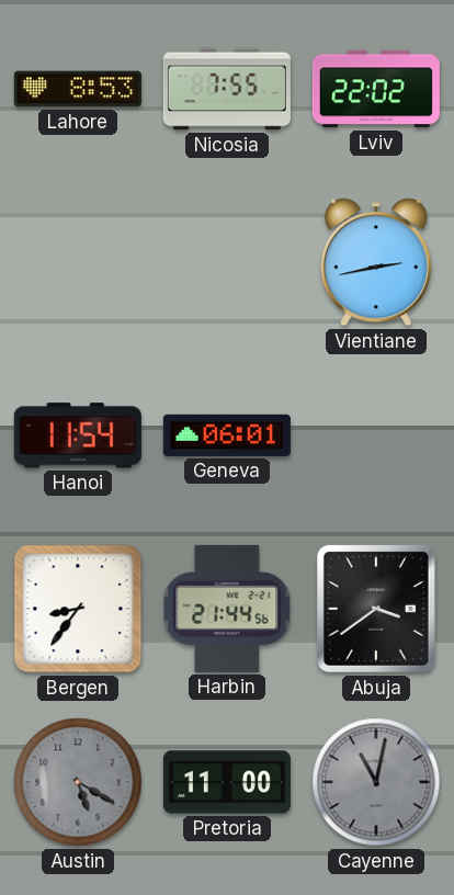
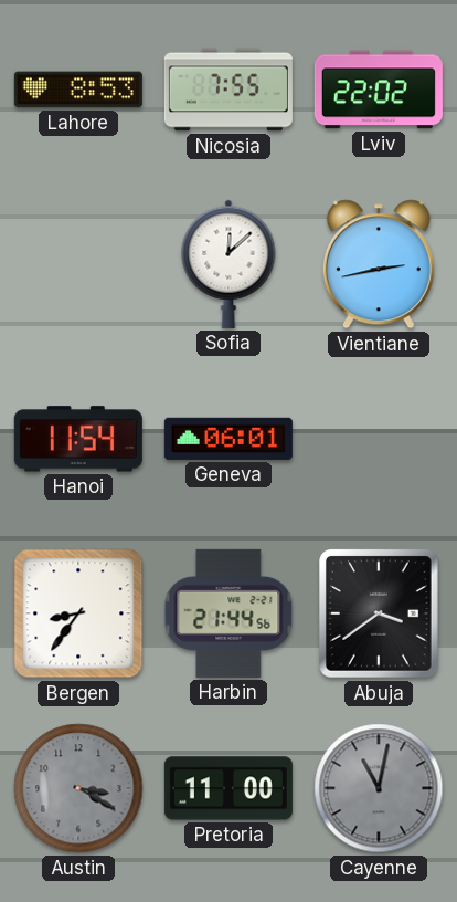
Sofia: none -> 12:08
Austin: 5:20 -> 3:20
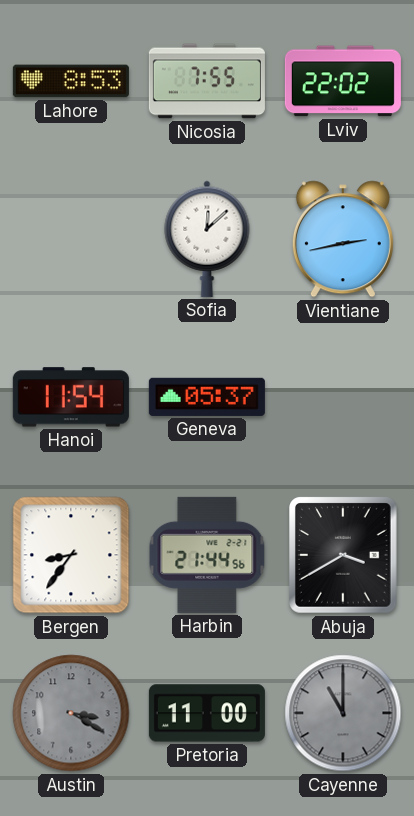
Geneva: 06:01 -> 05:37
Abuja: 3:39 -> 3:40
Cayenne: 11:02 -> 11:00
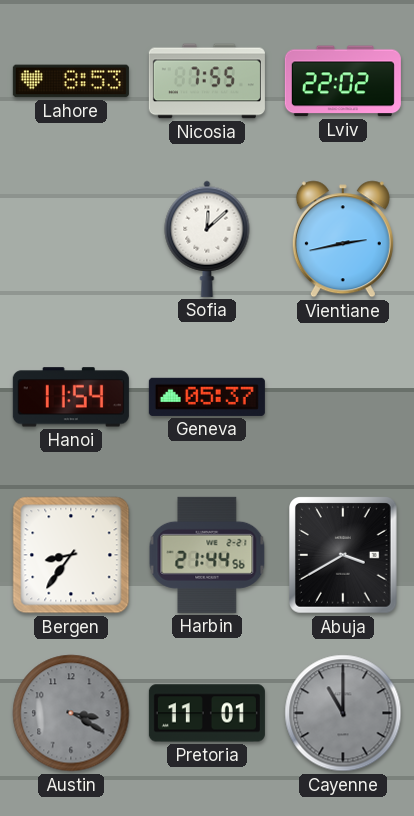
Pretoria: 11:00 -> 11:01
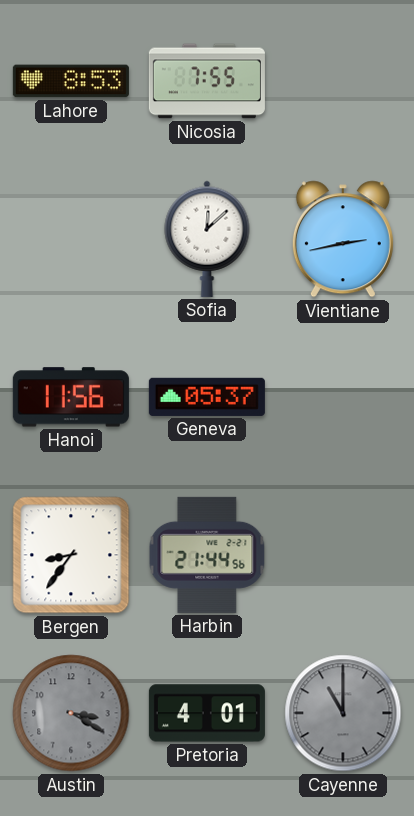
Lviv: 22:02 -> none
Hanoi: 11:54 -> 11:56
Abuja: 3:40 -> none
Pretoria: 11:01 -> 4:01
